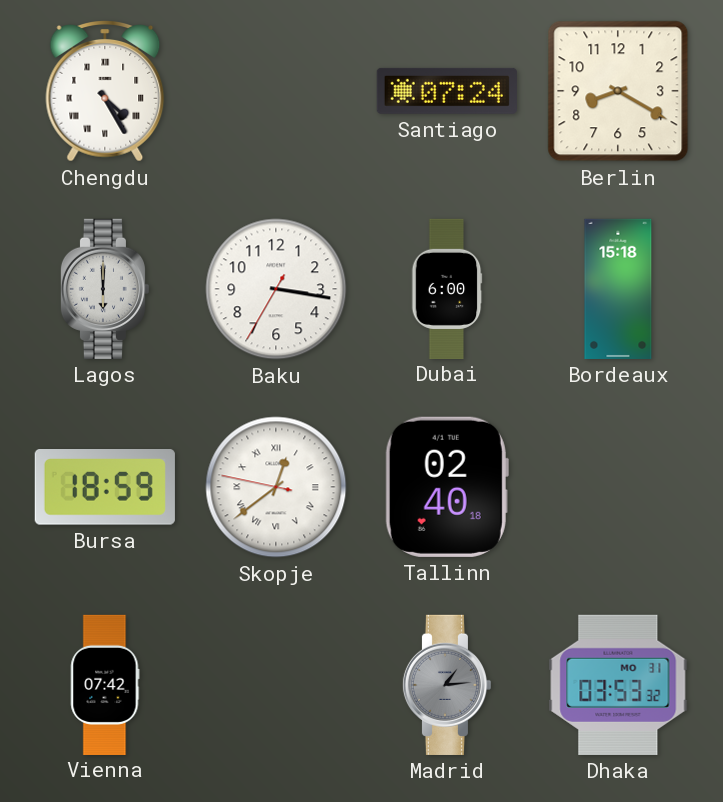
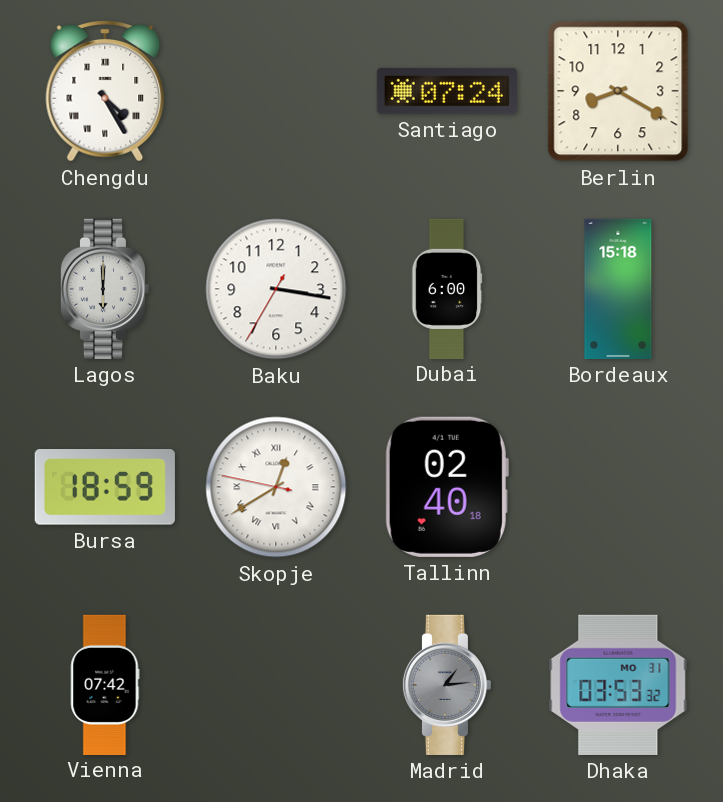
Skopje: 12:38 -> 12:39
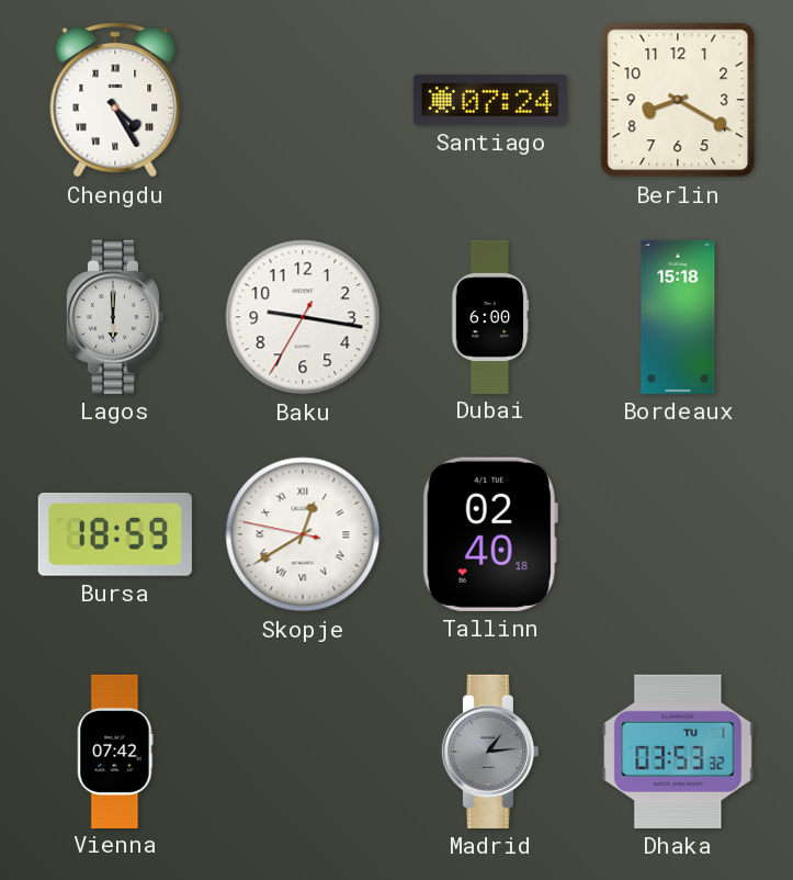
Baku: 3:16 -> 9:16
Dhaka date: MO 31 -> TU 1
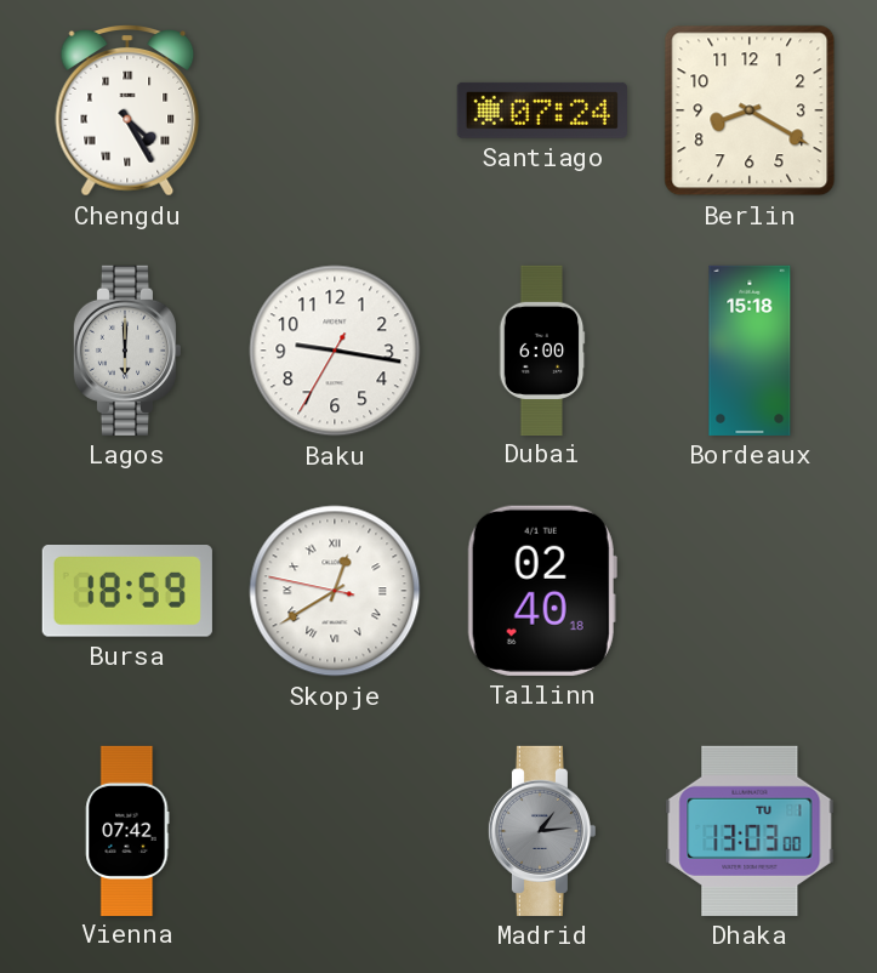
Dhaka: 03:53 -> 13:03
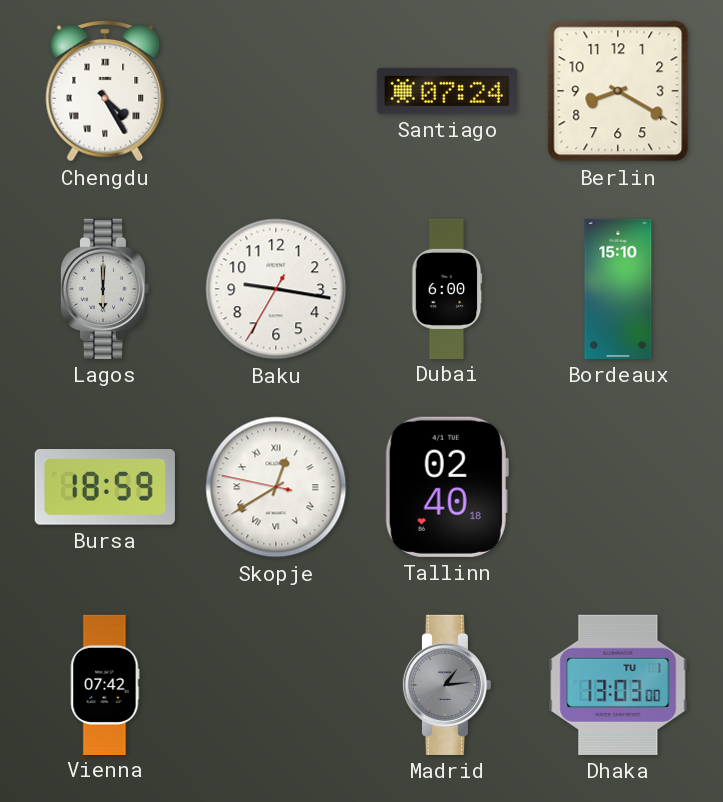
Bordeaux: 15:18 -> 15:10
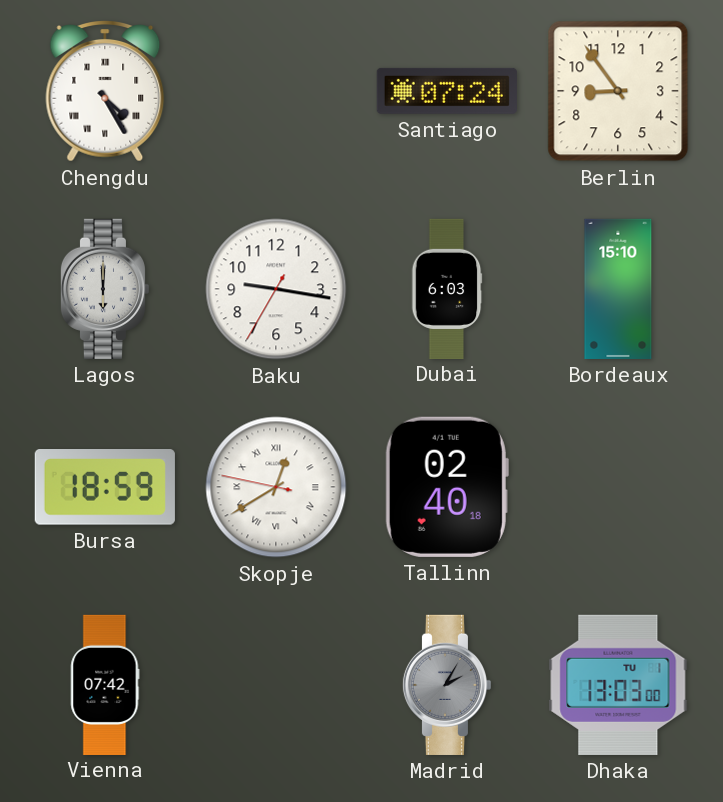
Berlin: 8:20 -> 8:54
Dubai: 6:00 -> 6:03
Madrid: 1:14 -> 2:05
